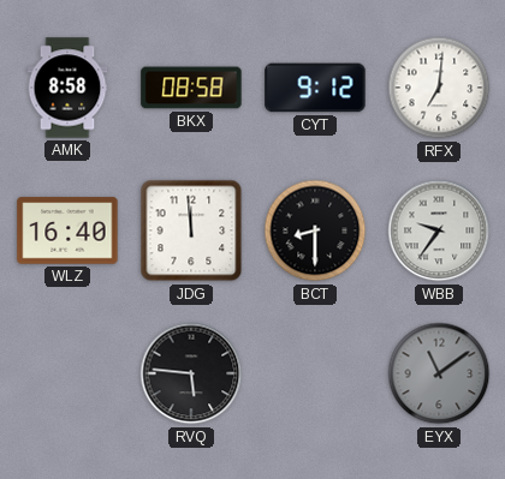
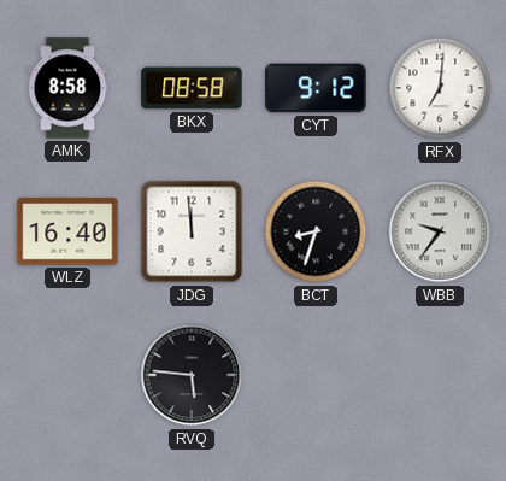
BCT: 8:30 -> 8:33
EYX: 11:09 -> none
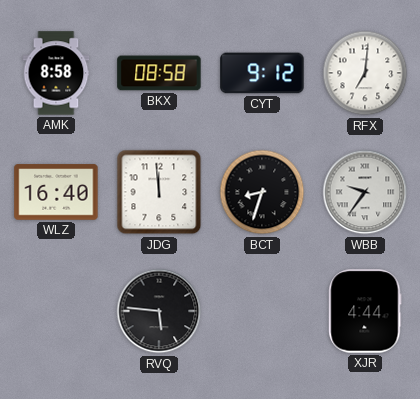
XJR: none -> 4:44
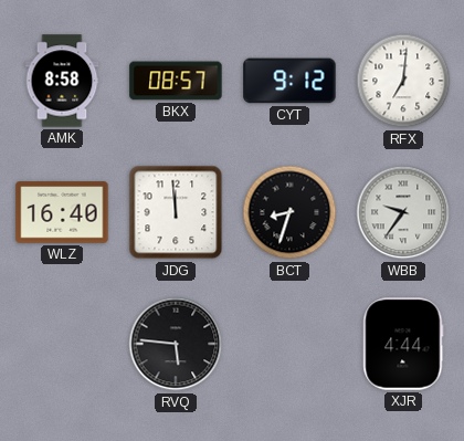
BKX: 08:58 -> 08:57
